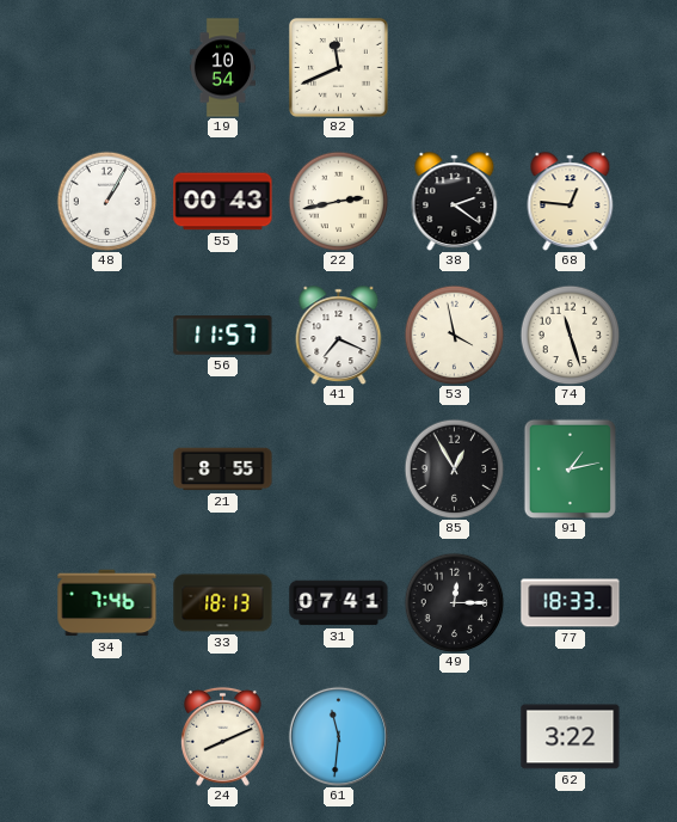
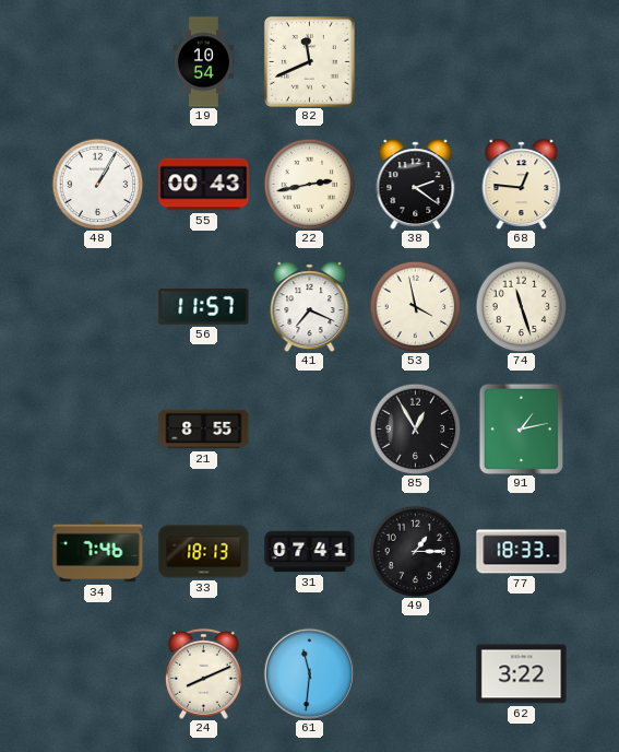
49: 12:15 -> 1:15
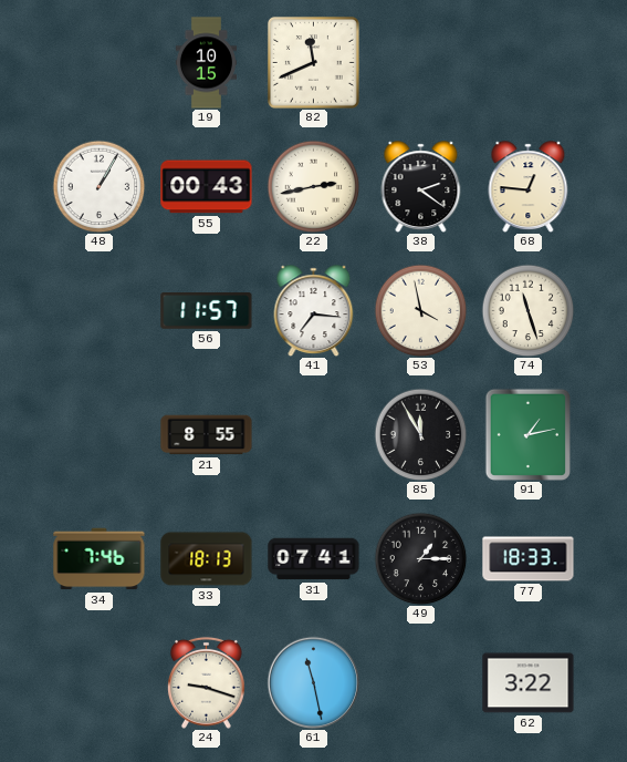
19: 10:54 -> 10:15
41: 7:19 -> 7:16
85: 12:55 -> 11:55
24: 8:11 -> 9:18
61: 11:31 -> 11:28
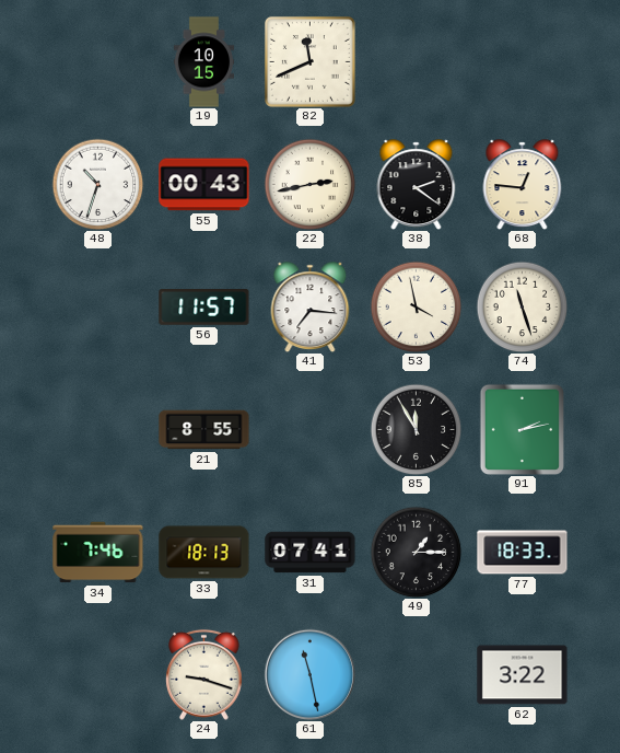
48: 1:05 -> 10:33
91: 1:13 -> 2:13
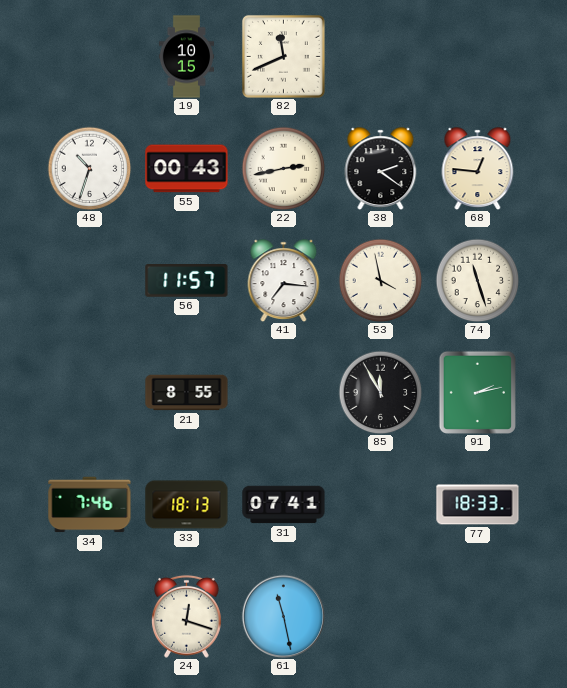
49: 1:15 -> none
24: 9:18 -> 12:18
62: 3:22 -> none
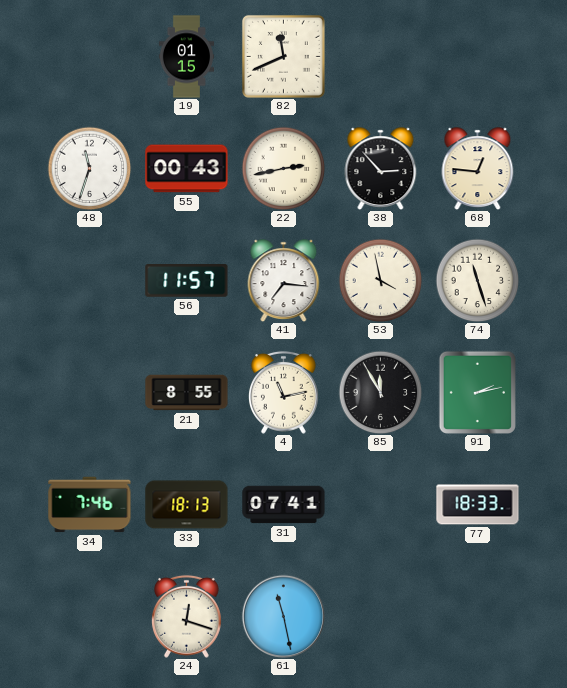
19: 10:15 -> 01:15
48: 10:33 -> 11:33
38: 2:21 -> 2:53
4: none -> 11:13
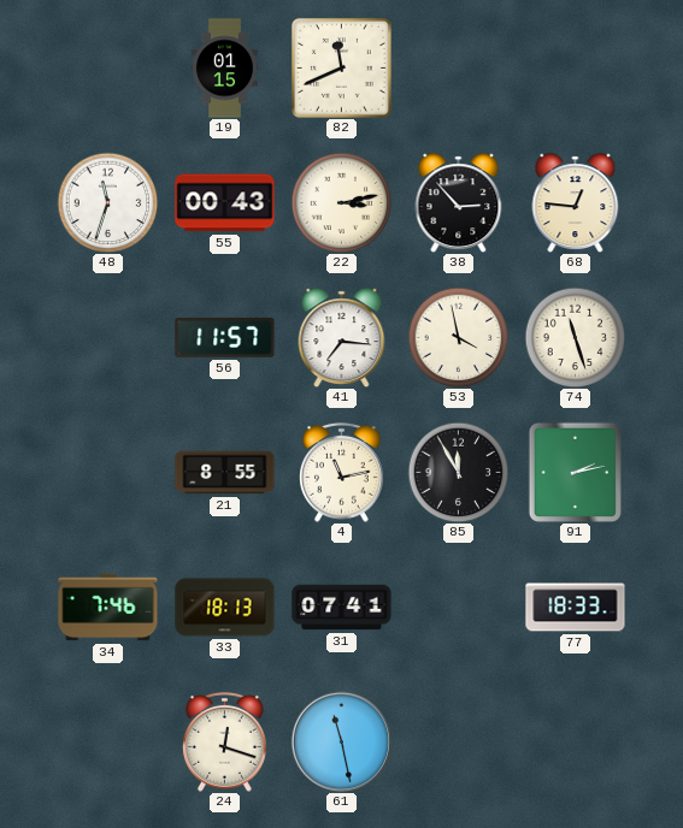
22: 2:43 -> 3:13
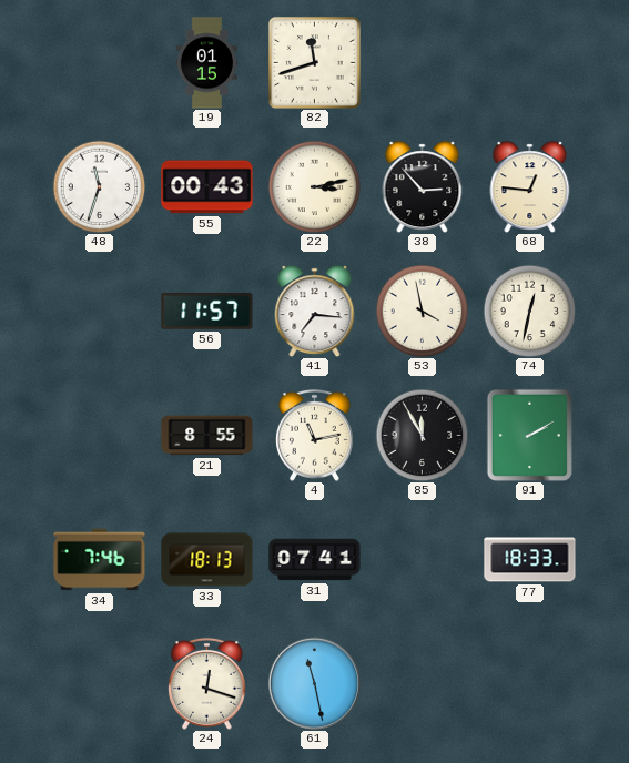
82: 11:41 -> 11:42
74: 11:27 -> 12:32
91: 2:13 -> 2:10
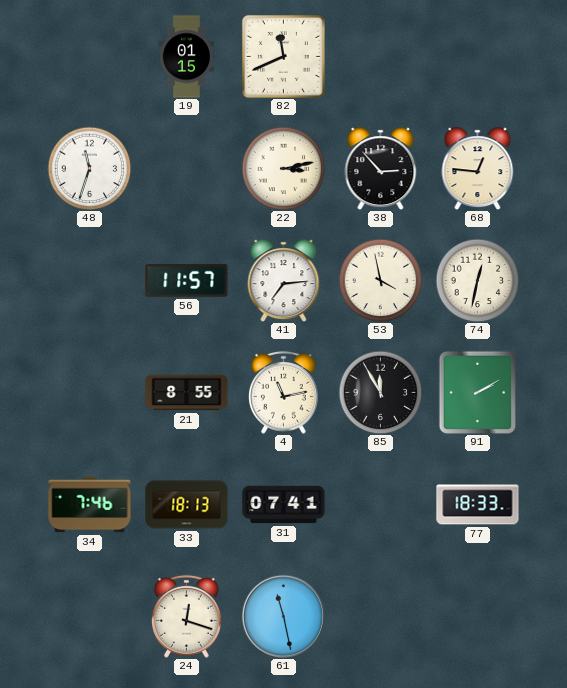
82: 11:42 -> 11:41
55: 00:43 -> none
41: 7:16 -> 7:14
